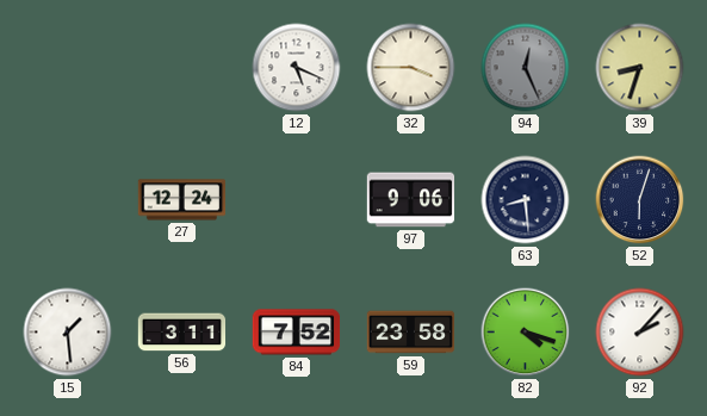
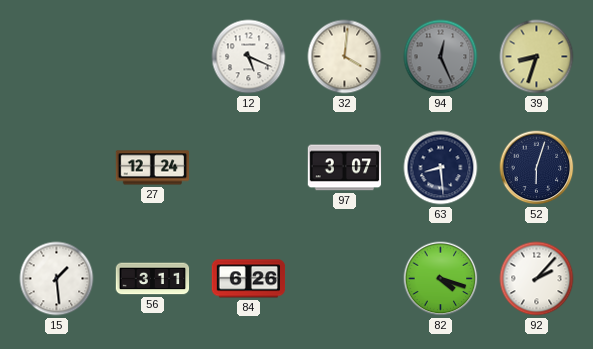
32: 3:45 -> 4:01
97: 9:06 -> 3:07
84: 7:52 -> 6:26
59: 23:58 -> none
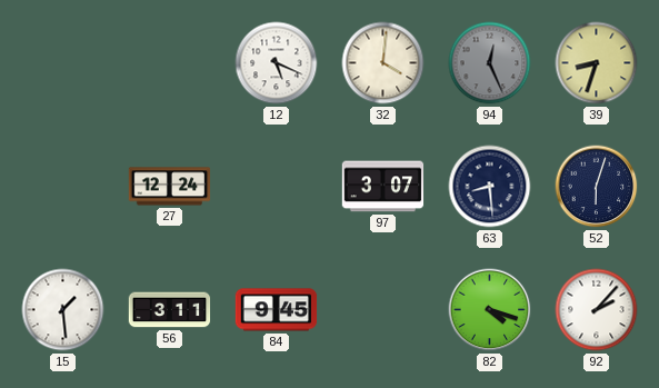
84: 6:26 -> 9:45
